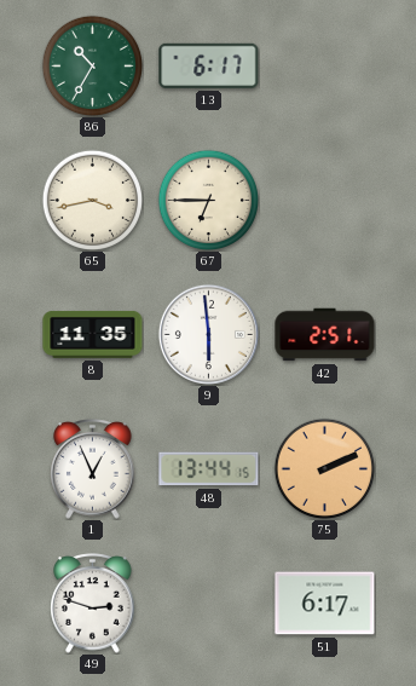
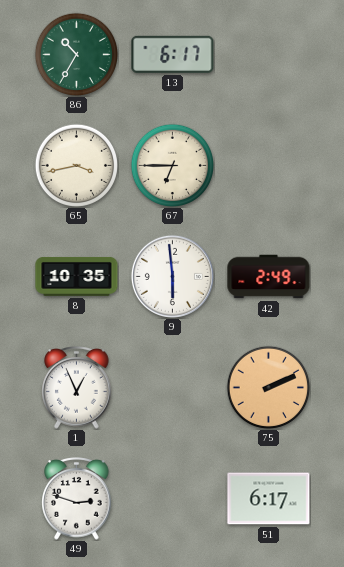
8: 11:35 -> 10:35
42: 2:51 -> 2:49
48: 13:44 -> none
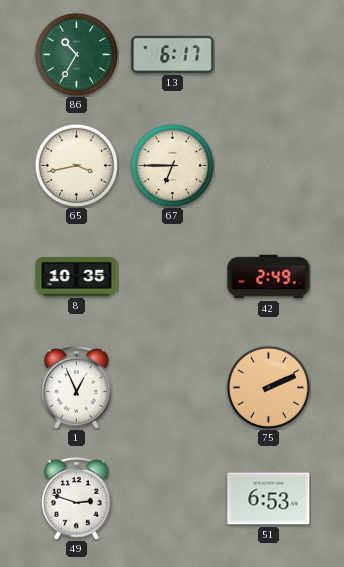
9: 5:59 -> none
51: 6:17 -> 6:53
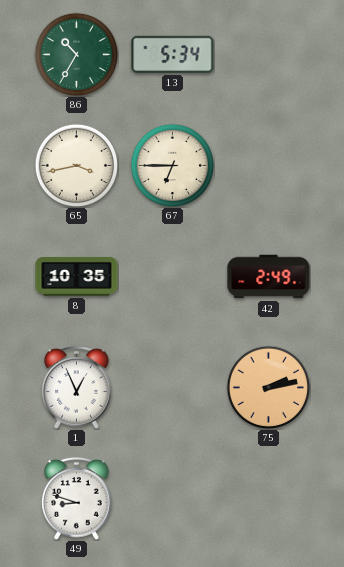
13: 6:17 -> 5:34
75: 2:11 -> 2:13
49: 2:48 -> 8:48
51: 6:53 -> none
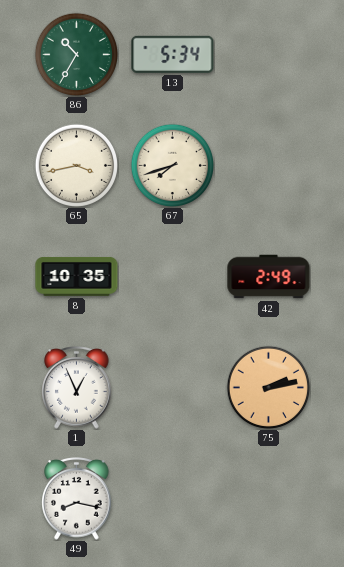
67: 6:45 -> 7:42
49: 8:48 -> 8:17
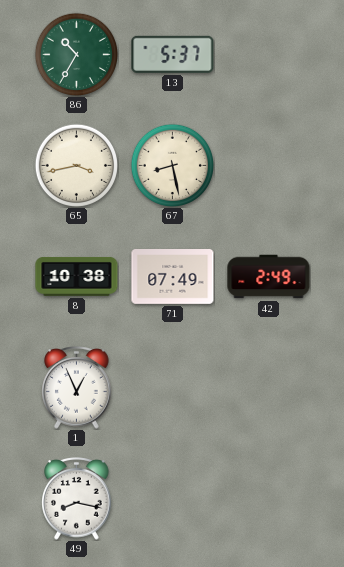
13: 5:34 -> 5:37
67: 7:42 -> 8:28
8: 10:35 -> 10:38
71: none -> 07:49
75: 2:13 -> none
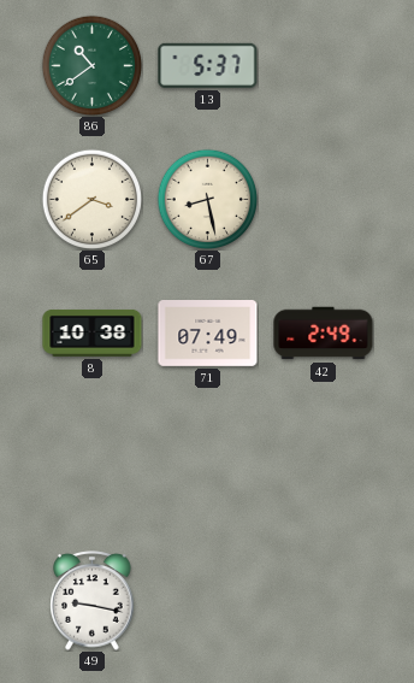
86: 10:35 -> 10:39
65: 3:43 -> 3:39
1: 12:56 -> none
49: 8:17 -> 9:17
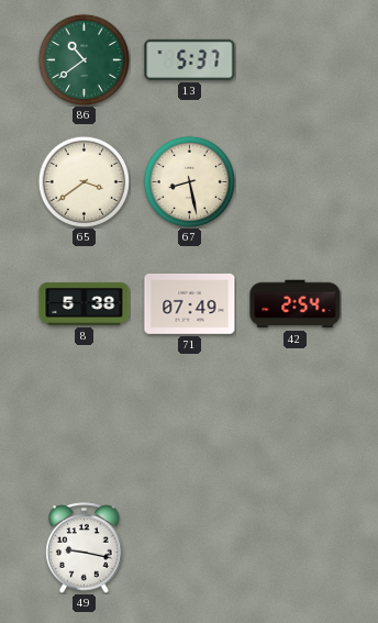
8: 10:38 -> 5:38
42: 2:49 -> 2:54
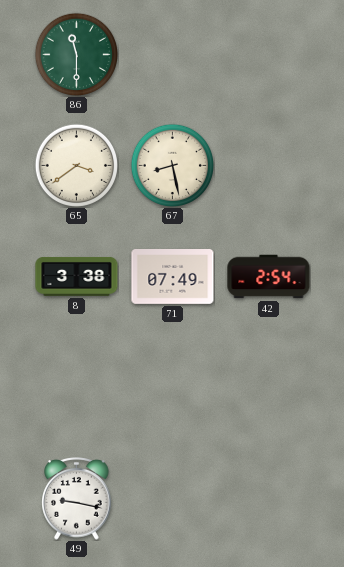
86: 10:39 -> 11:30
13: 5:37 -> none
8: 5:38 -> 3:38
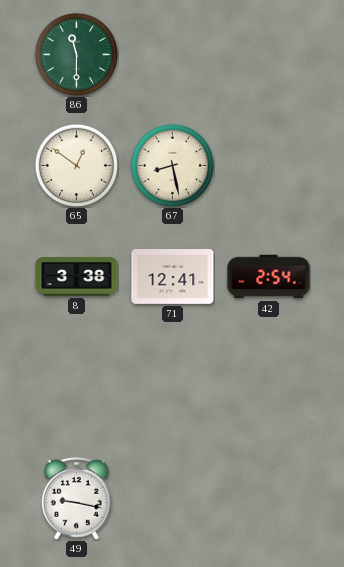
65: 3:39 -> 12:51
71: 07:49 -> 12:41
